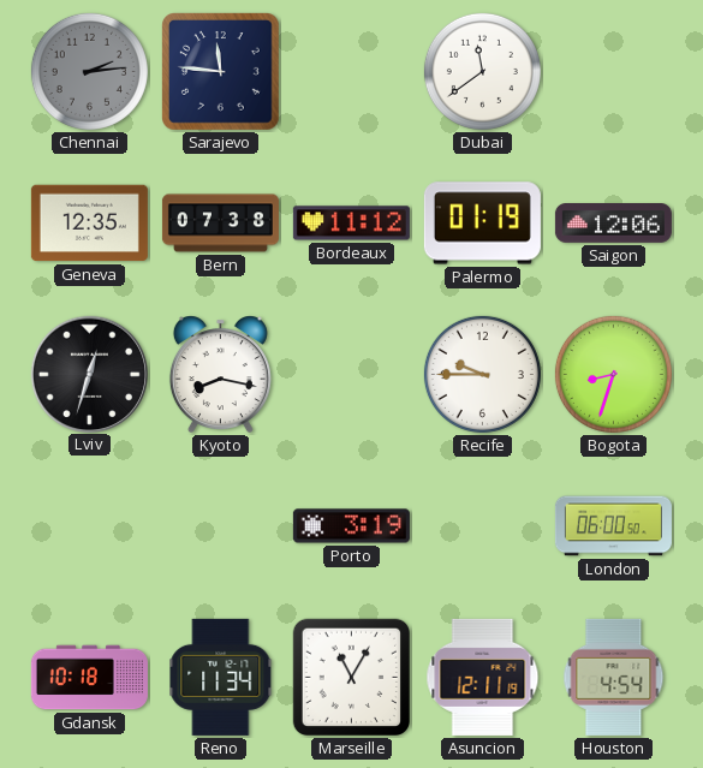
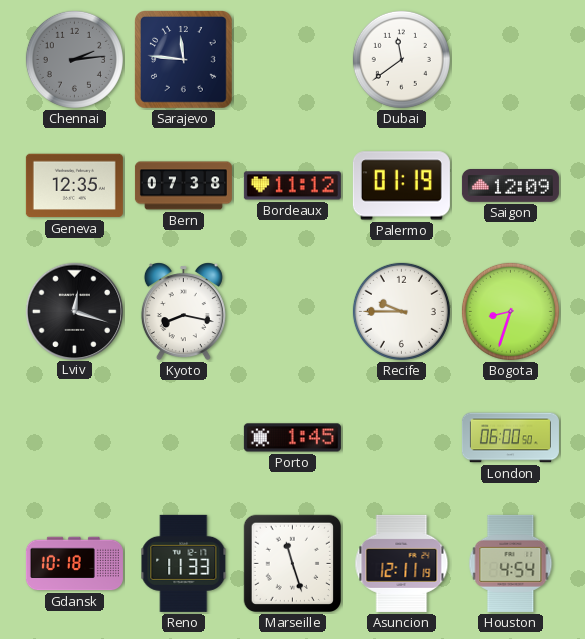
Saigon: 12:06 -> 12:09
Lviv: 12:33 -> 12:18
Porto: 3:19 -> 1:45
Reno: 11:34 -> 11:33
Marseille: 11:05 -> 11:27
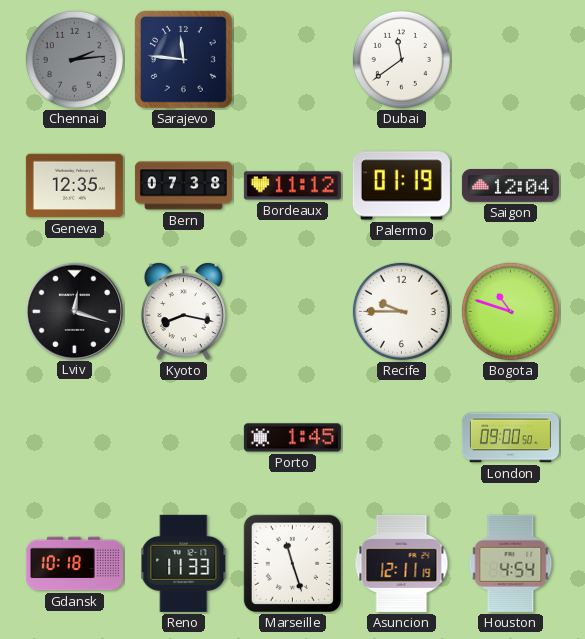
Saigon: 12:09 -> 12:04
Bogota: 8:33 -> 10:48
London: 06:00 -> 09:00
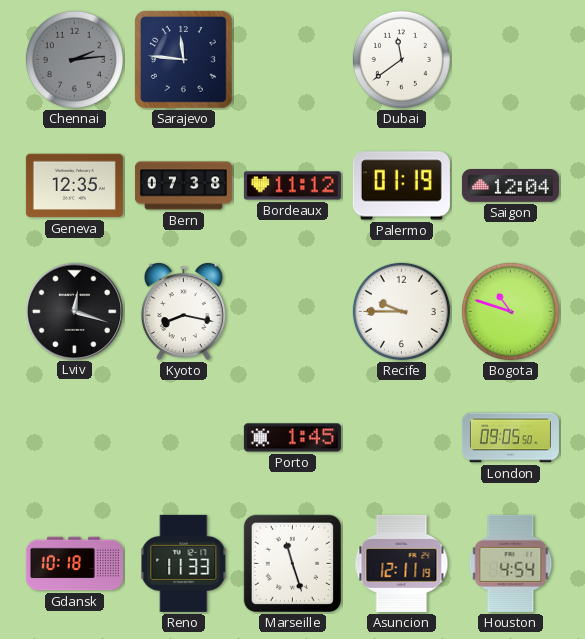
London: 09:00 -> 09:05
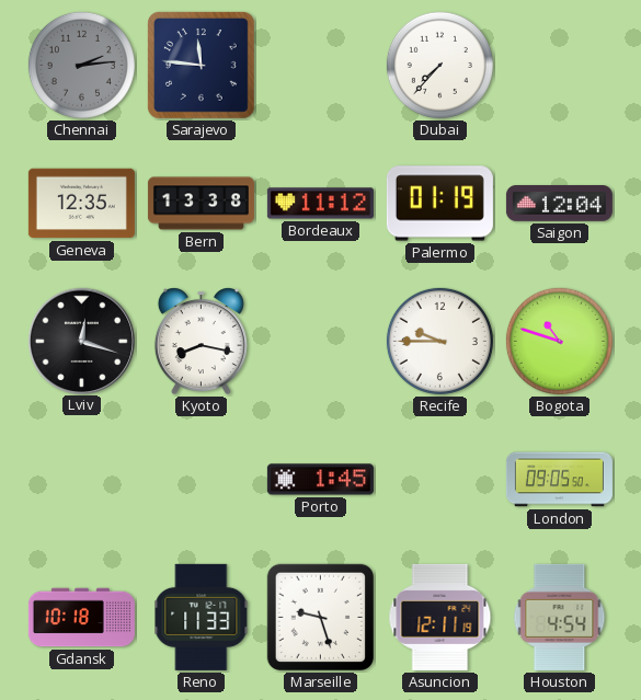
Dubai: 11:39 -> 7:37
Bern: 07:38 -> 13:38
Marseille: 11:27 -> 9:27
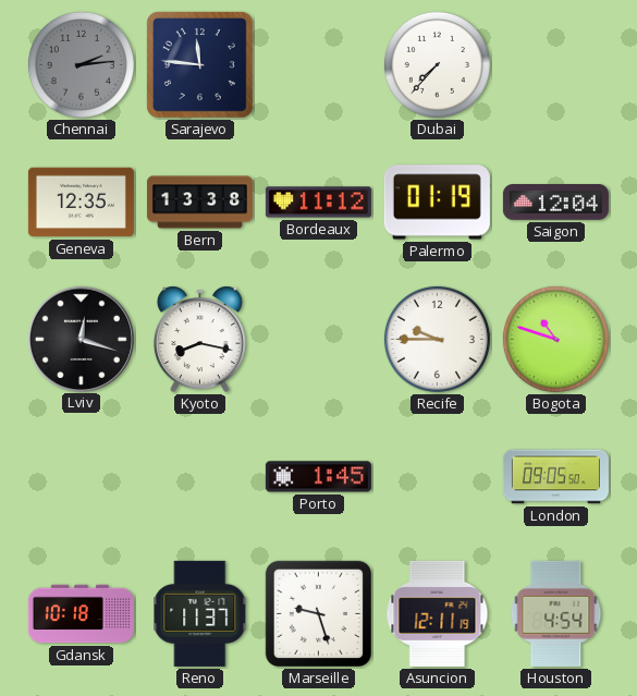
Reno: 11:33 -> 11:37
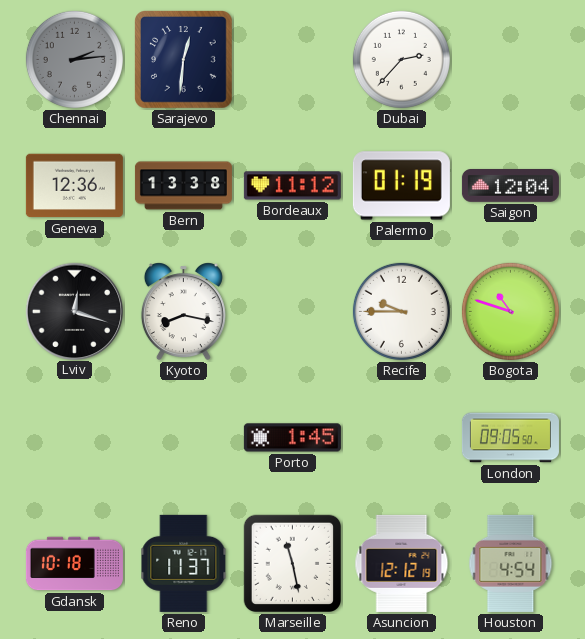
Sarajevo: 11:46 -> 12:31
Dubai: 7:37 -> 2:37
Geneva: 12:35 -> 12:36
Marseille: 9:27 -> 11:28
Asuncion: 12:11 -> 12:12
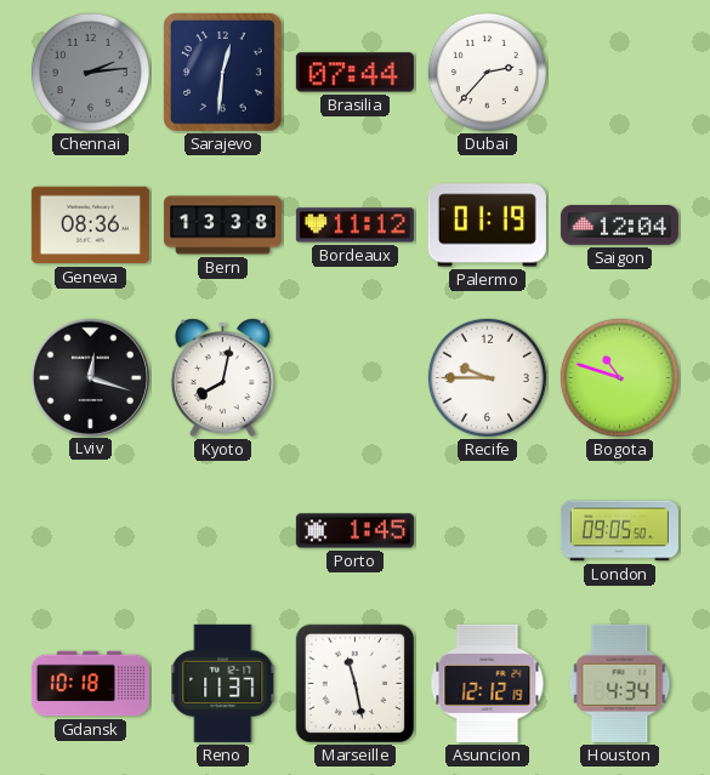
Brasilia: none -> 07:44
Geneva: 12:36 -> 08:36
Kyoto: 8:17 -> 8:02
Houston: 4:54 -> 4:34
